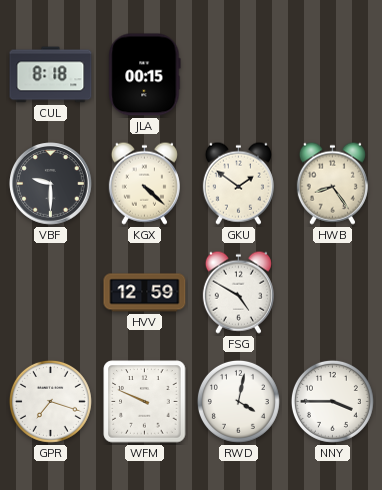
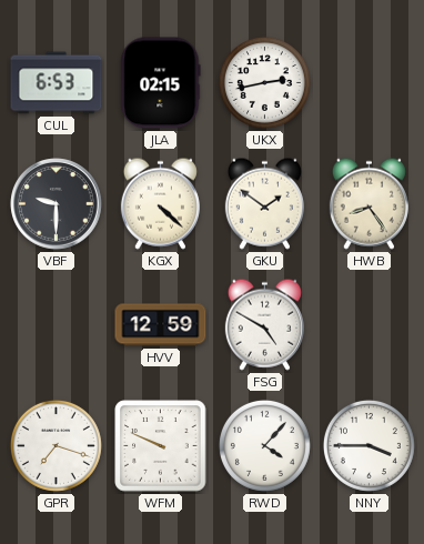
CUL: 8:18 -> 6:53
JLA: 00:15 -> 02:15
UKX: none -> 2:43
RWD: 4:02 -> 4:07
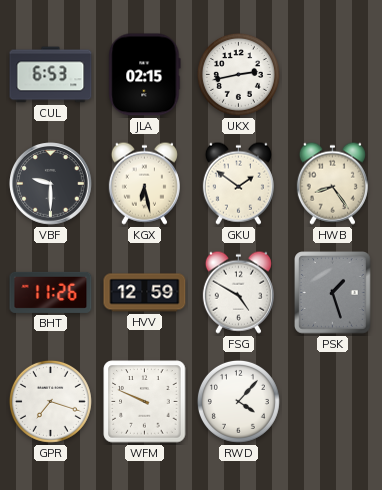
KGX: 4:22 -> 6:28
BHT: none -> 11:26
PSK: none -> 1:27
NNY: 3:45 -> none
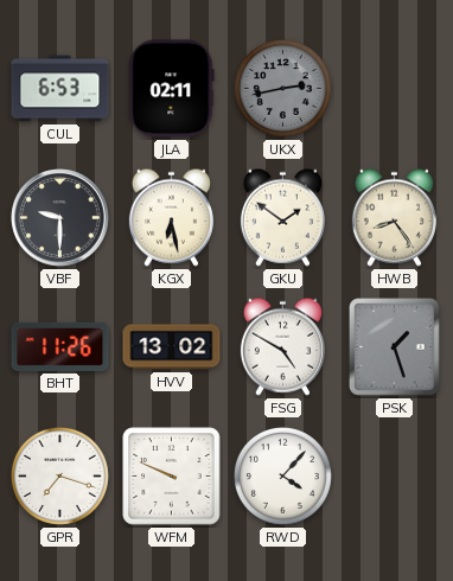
JLA: 02:15 -> 02:11
UKX dial: white -> grey
HVV: 12:59 -> 13:02
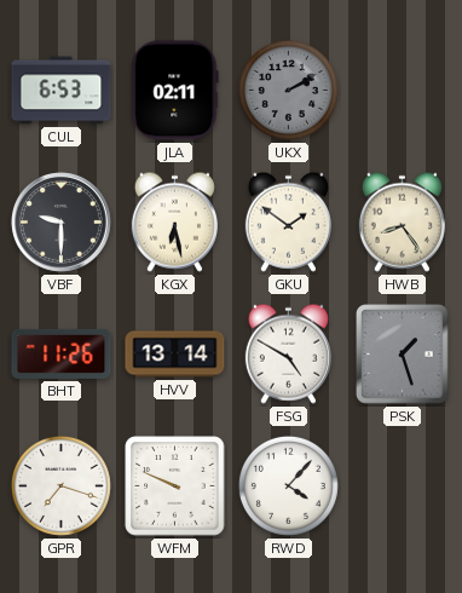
UKX: 2:43 -> 2:10
HVV: 13:02 -> 13:14
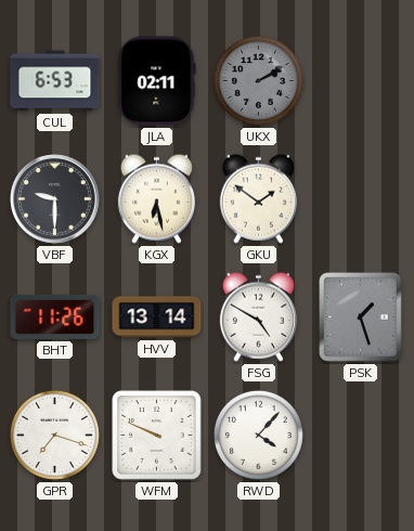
HWB: 8:24 -> none
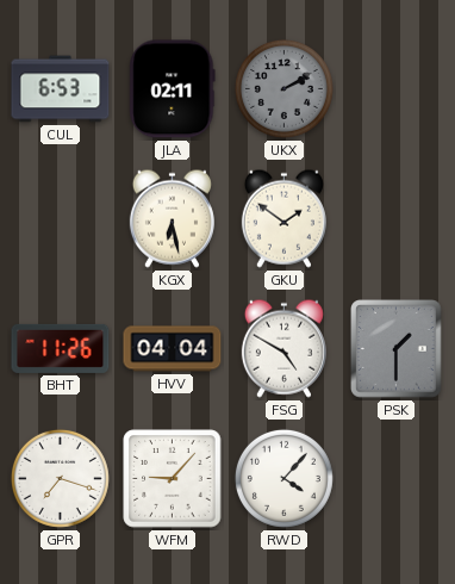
VBF: 9:30 -> none
HVV: 13:14 -> 04:04
PSK: 1:27 -> 1:30
WFM: 9:49 -> 9:07
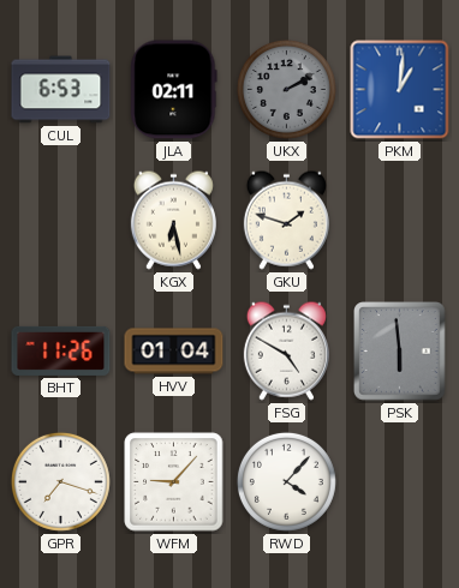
PKM: none -> 1:01
GKU: 1:51 -> 1:48
HVV: 04:04 -> 01:04
PSK: 1:30 -> 5:59
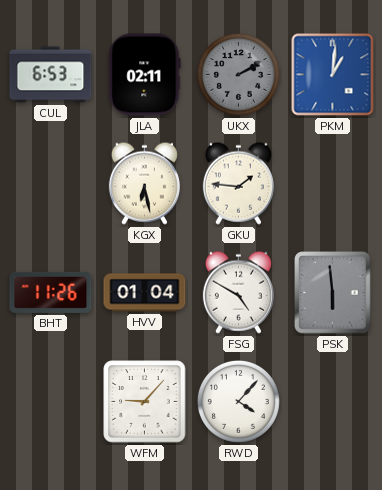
GKU: 1:48 -> 1:46
GPR: 7:18 -> none
